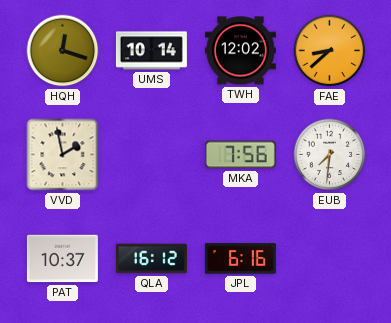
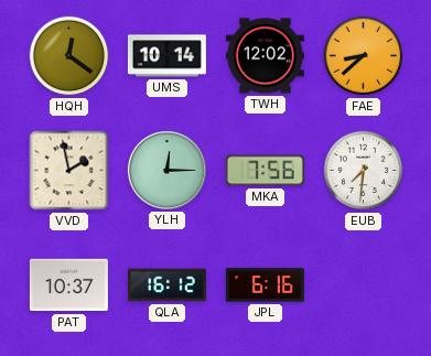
HQH: 12:18 -> 12:21
YLH: none -> 12:15
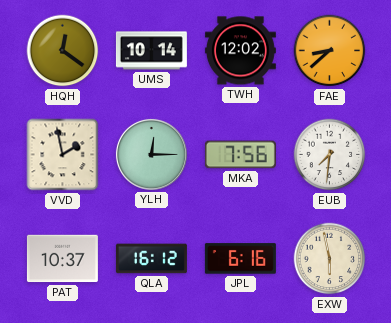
EXW: none -> 5:58
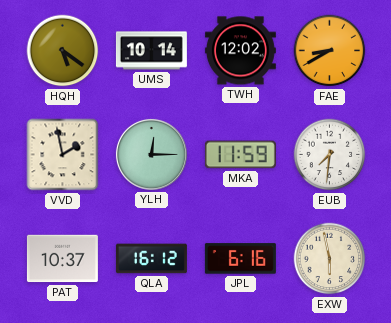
HQH: 12:21 -> 5:21
FAE: 8:38 -> 8:40
MKA: 7:56 -> 11:59
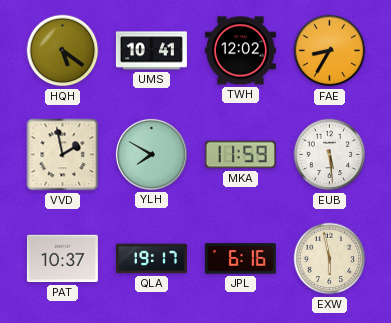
UMS: 10:14 -> 10:41
FAE: 8:40 -> 8:35
YLH: 12:15 -> 7:50
EUB: 7:31 -> 5:29
QLA: 16:12 -> 19:17
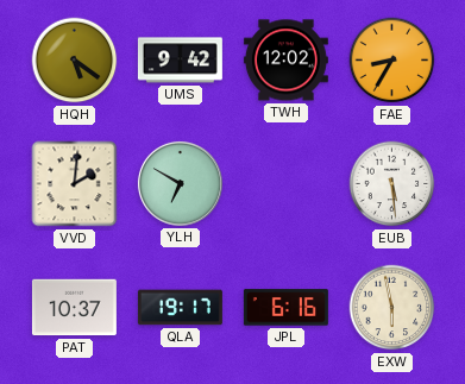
UMS: 10:41 -> 9:42
VVD: 1:58 -> 2:01
YLH: 7:50 -> 6:50
MKA: 11:59 -> none
